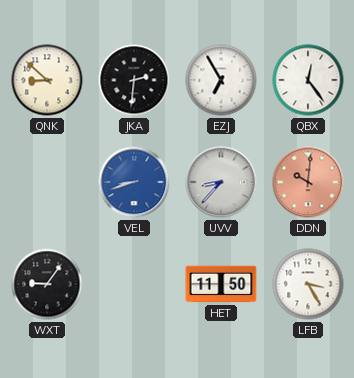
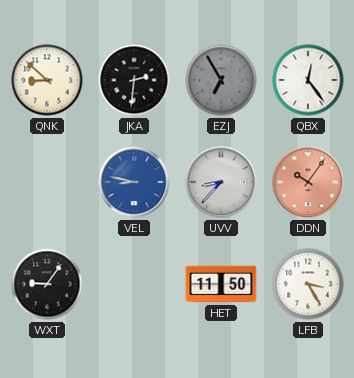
EZJ dial: white -> grey
VEL: 8:42 -> 8:47
DDN: 10:01 -> 10:06
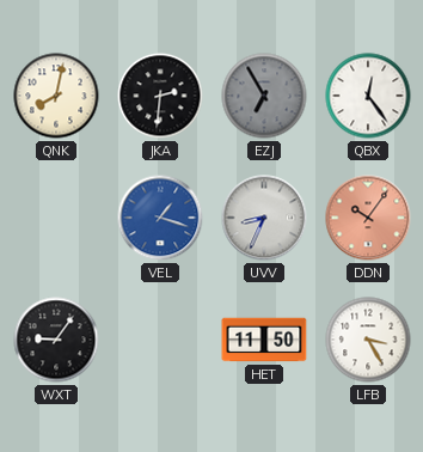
QNK: 8:52 -> 8:02
VEL: 8:47 -> 1:18
UVV: 8:37 -> 8:34
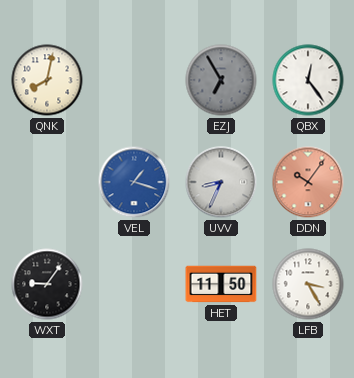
JKA: 2:31 -> none
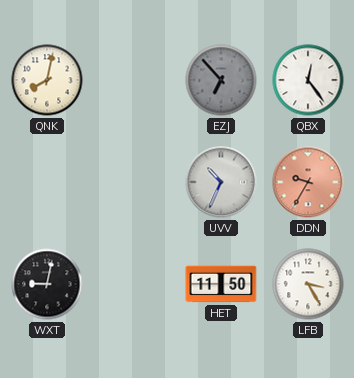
EZJ: 6:55 -> 6:53
VEL: 1:18 -> none
UVV: 8:34 -> 10:34
DDN: 10:06 -> 9:35
WXT: 9:06 -> 9:02
